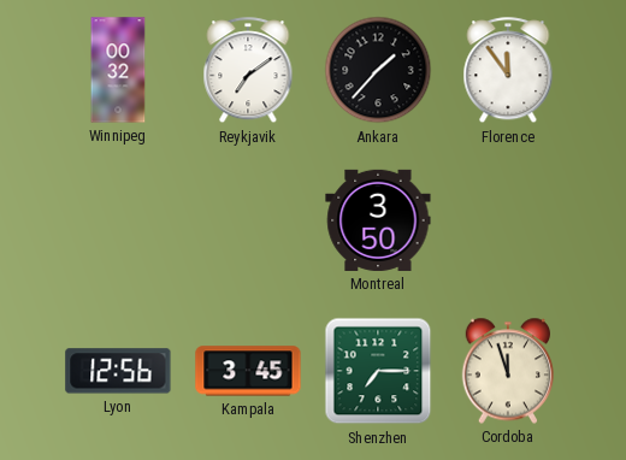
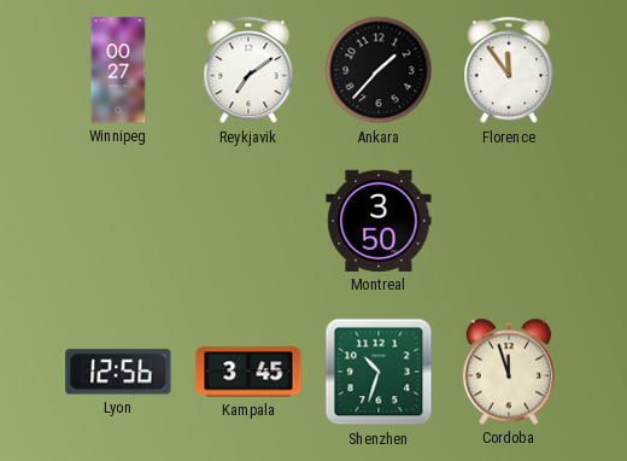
Winnipeg: 00:32 -> 00:27
Shenzhen: 7:15 -> 10:33
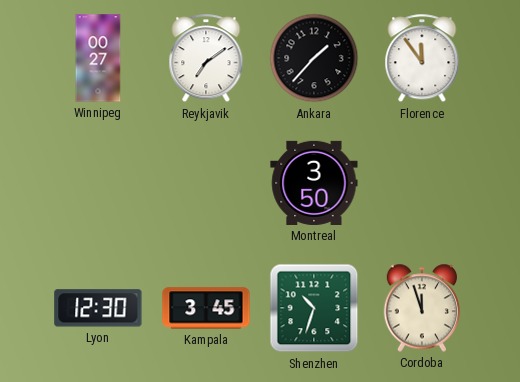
Lyon: 12:56 -> 12:30
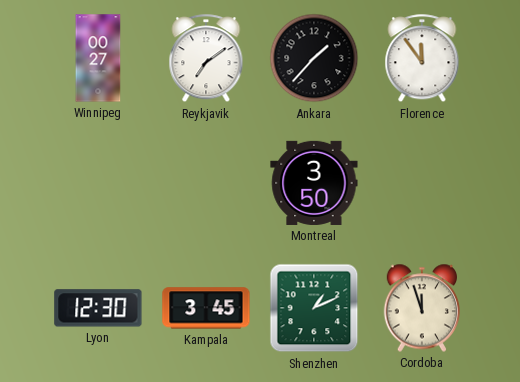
Shenzhen: 10:33 -> 1:11
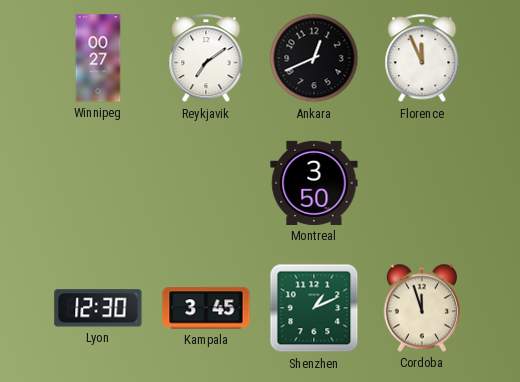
Ankara: 1:37 -> 12:41
Florence: 11:54 -> 11:56
